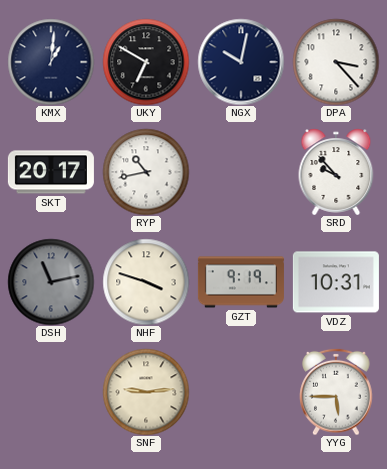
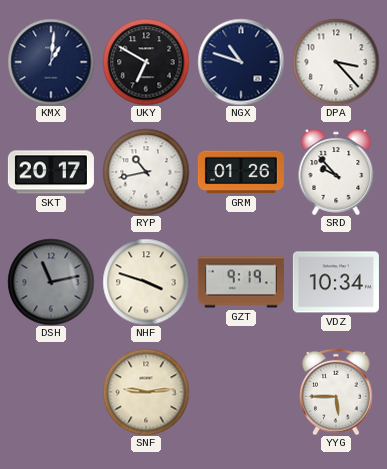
NGX: 10:02 -> 10:48
GRM: none -> 01:26
VDZ: 10:31 -> 10:34
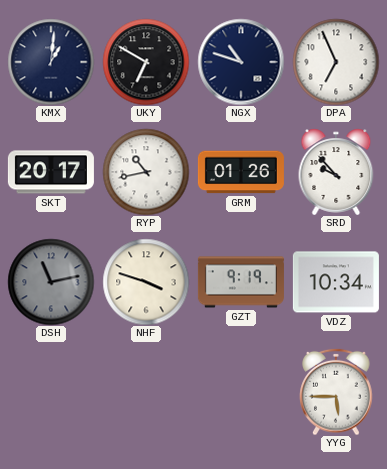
DPA: 3:23 -> 6:56
SNF: 9:14 -> none
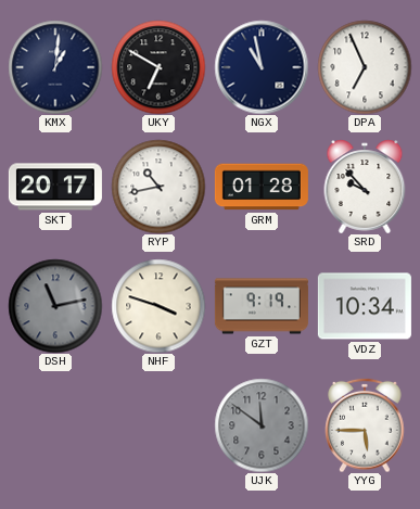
NGX: 10:48 -> 10:58
GRM: 01:26 -> 01:28
UJK: none -> 11:51
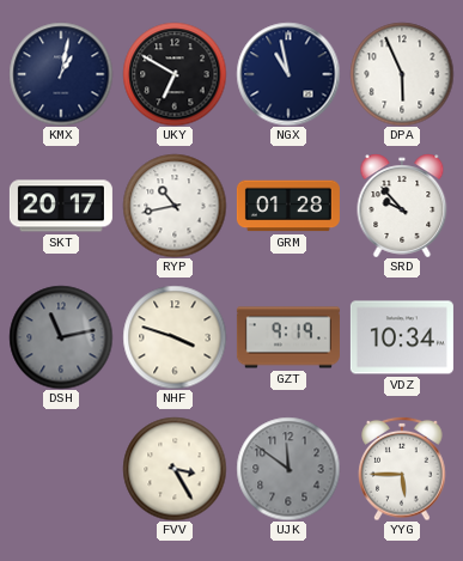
KMX: 1:01 -> 1:02
DPA: 6:56 -> 5:56
FVV: none -> 3:25
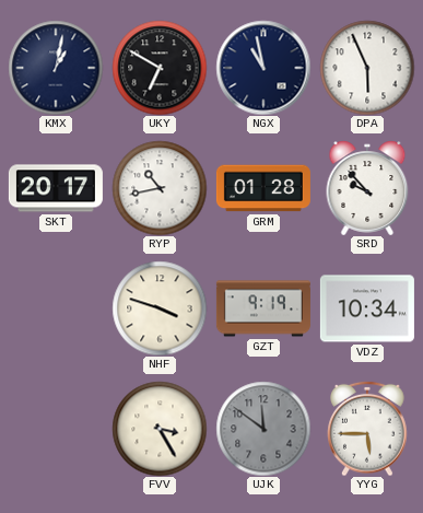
DSH: 11:13 -> none
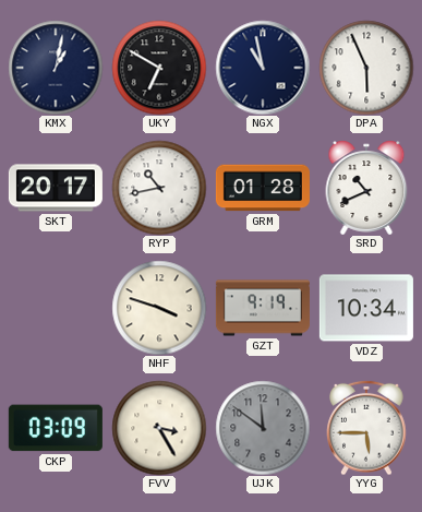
SRD: 9:53 -> 10:41
CKP: none -> 03:09
